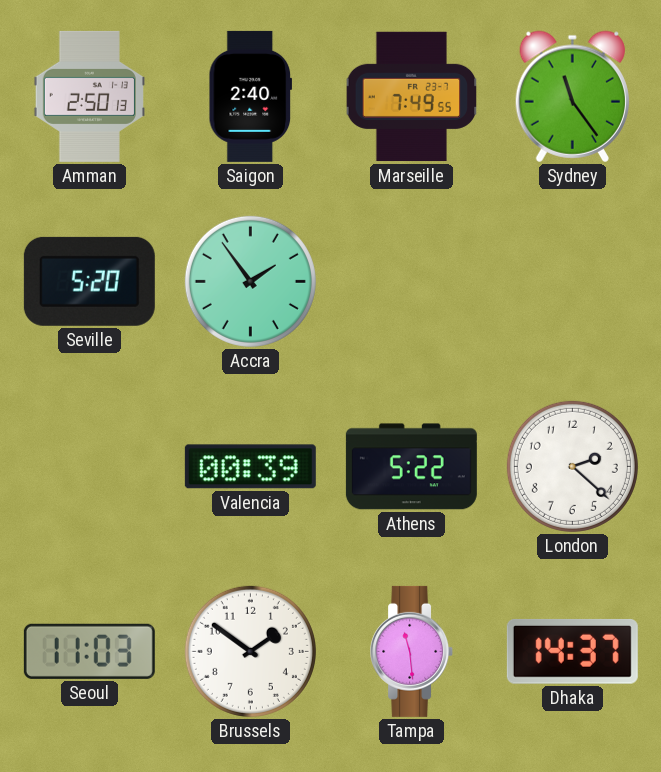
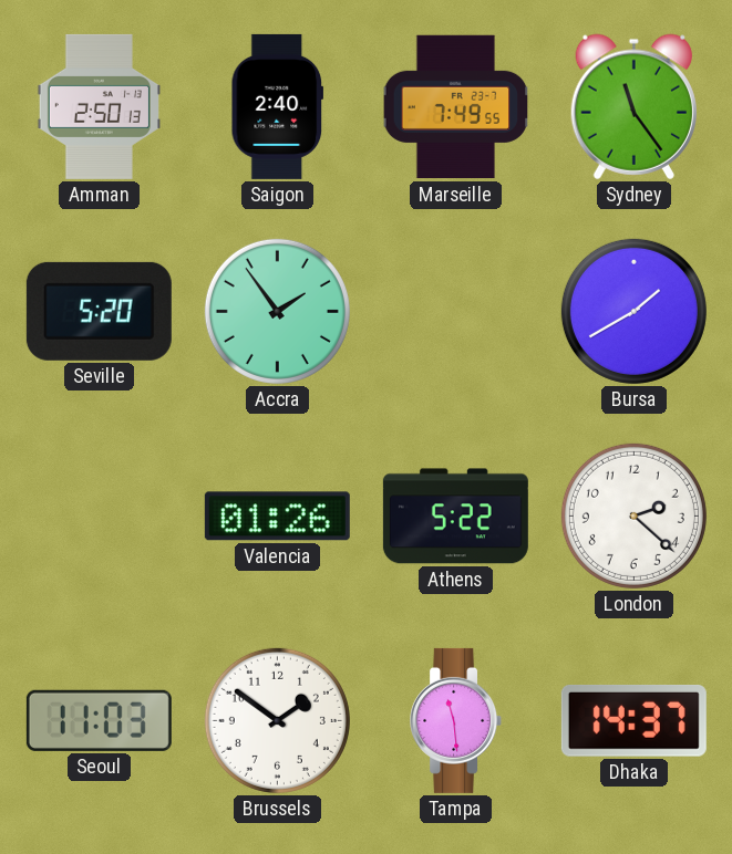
Bursa: none -> 1:40
Valencia: 00:39 -> 01:26
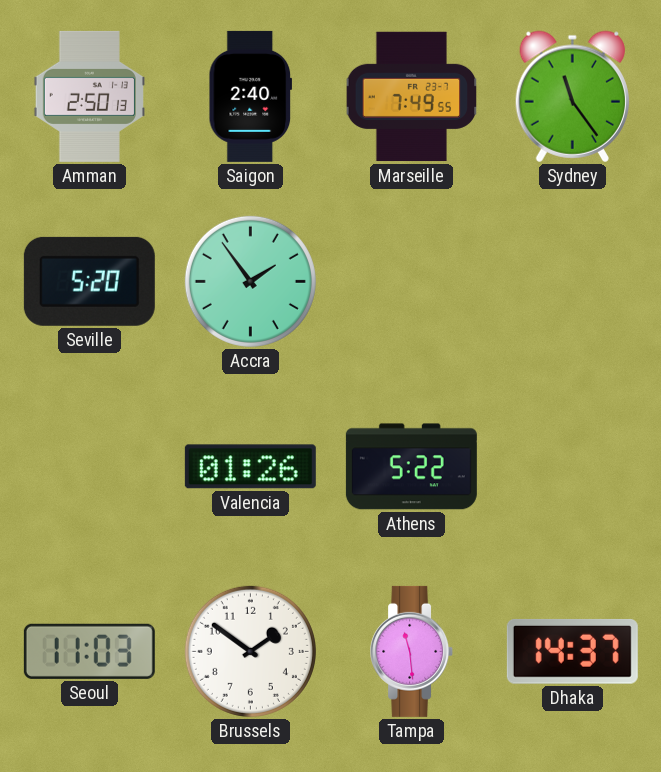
Bursa: 1:40 -> none
London: 2:22 -> none
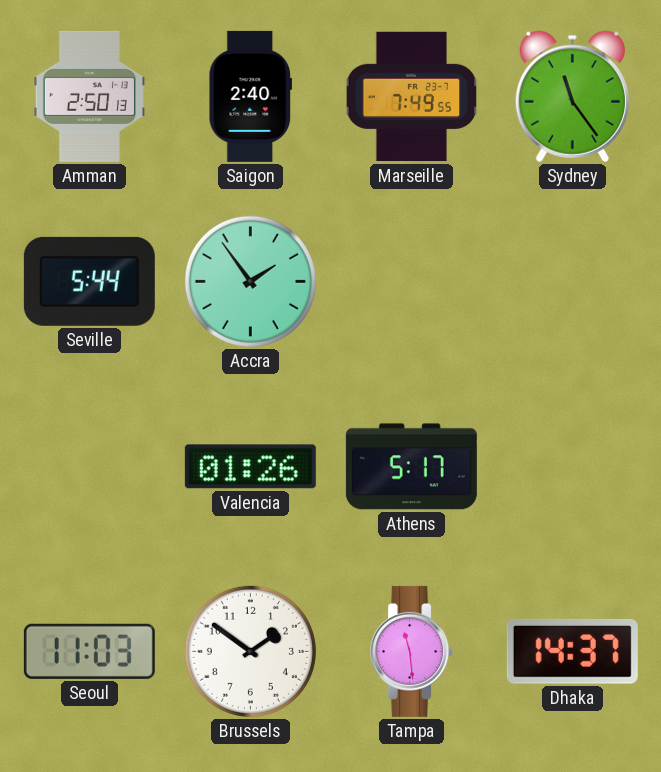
Seville: 5:20 -> 5:44
Athens: 5:22 -> 5:17
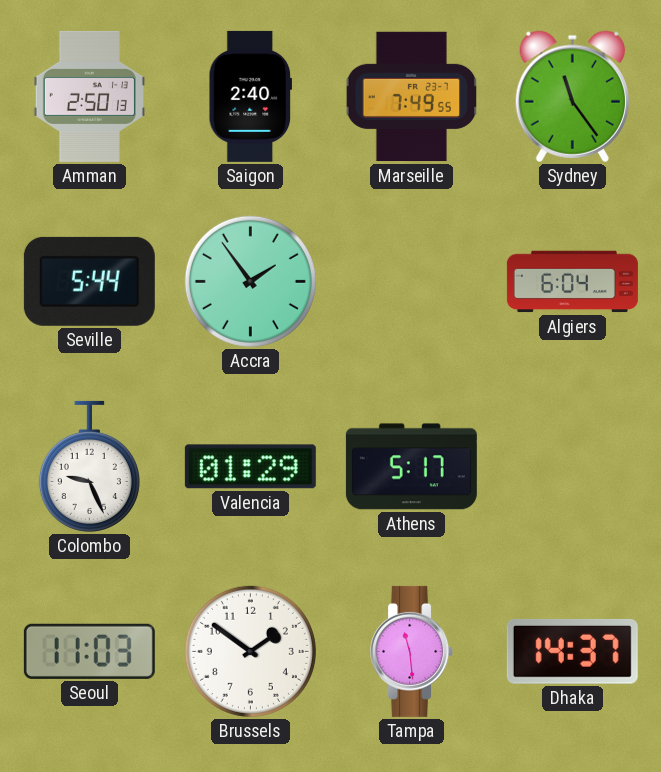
Algiers: none -> 6:04
Colombo: none -> 9:26
Valencia: 01:26 -> 01:29
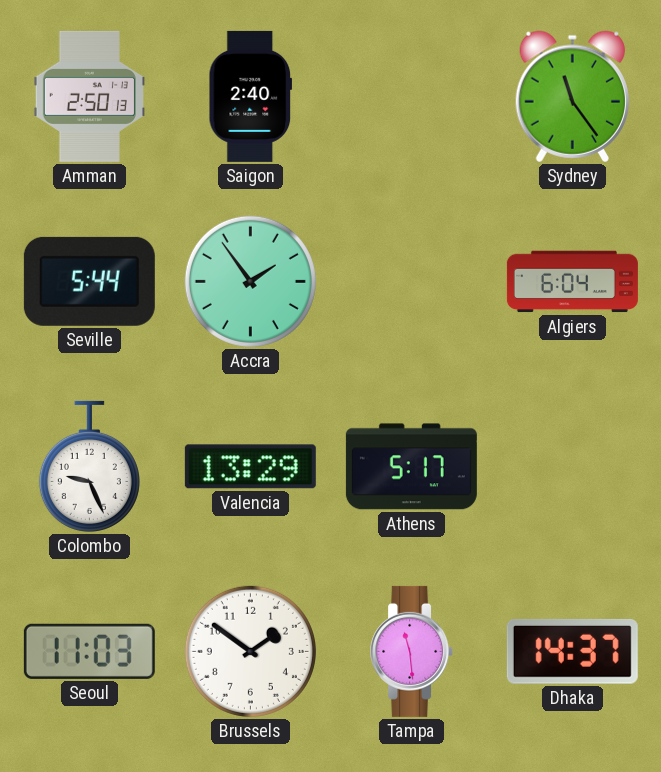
Marseille: 7:49 -> none
Valencia: 01:29 -> 13:29
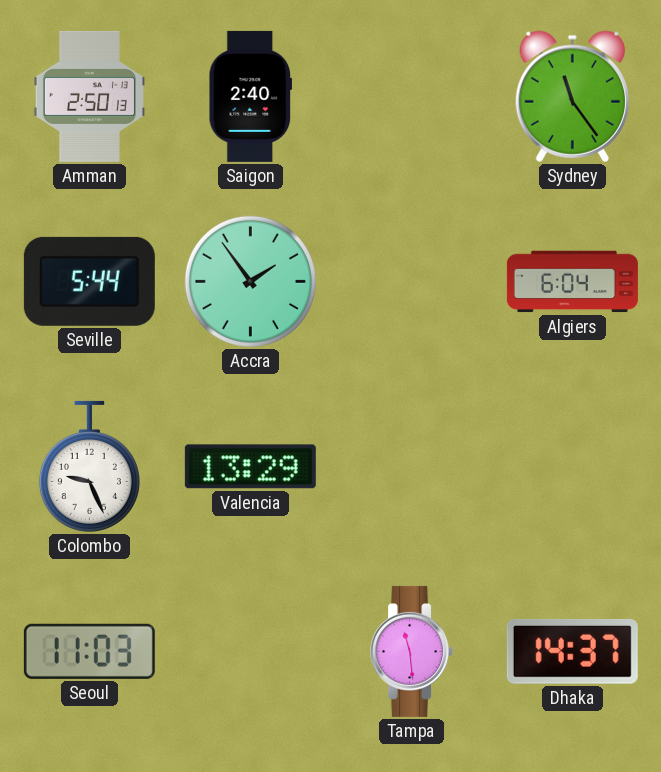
Athens: 5:17 -> none
Brussels: 1:51 -> none
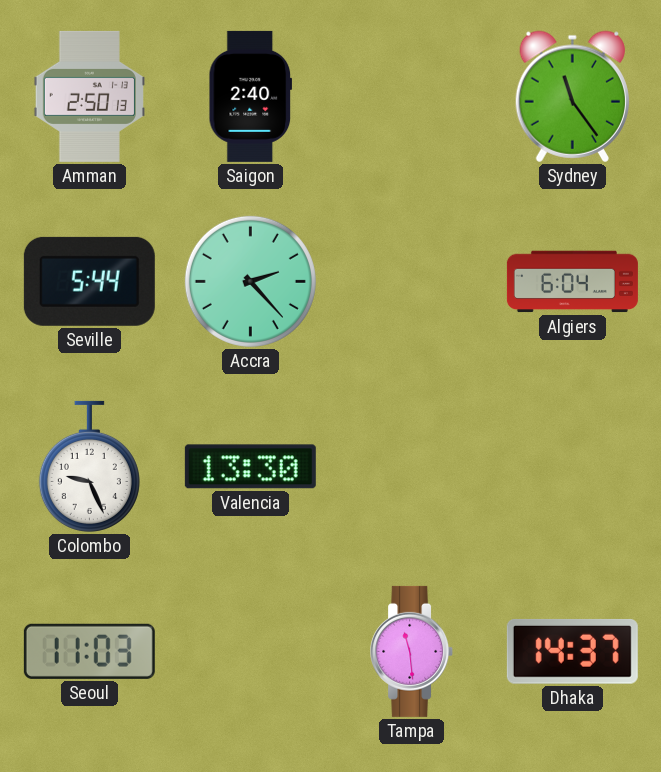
Accra: 1:54 -> 2:23
Valencia: 13:29 -> 13:30
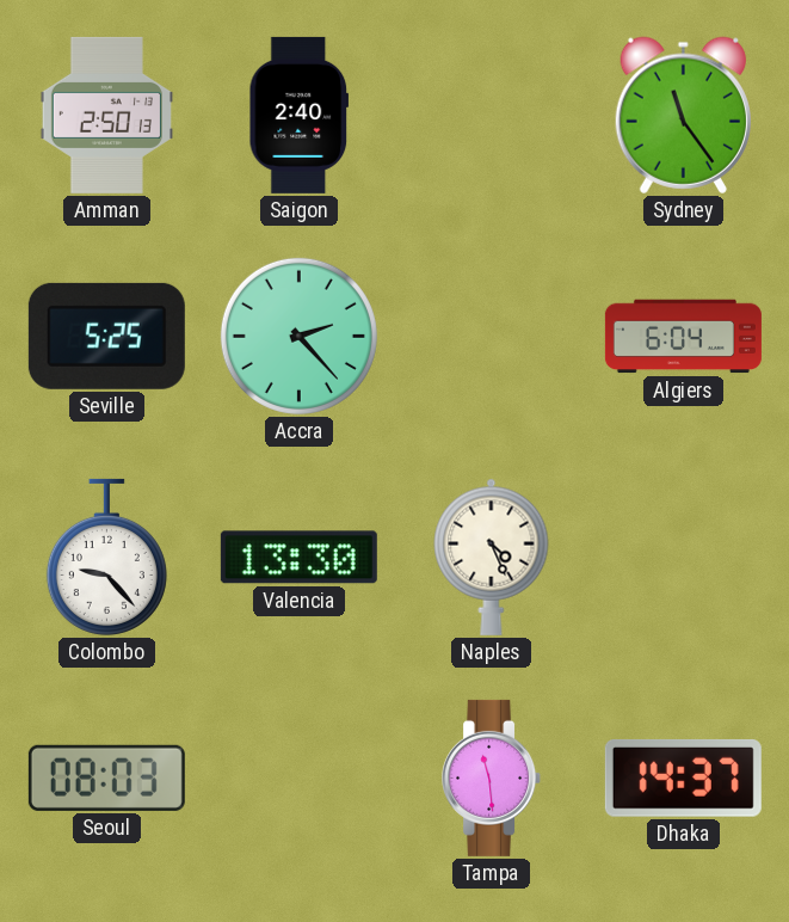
Seville: 5:44 -> 5:25
Colombo: 9:26 -> 9:23
Naples: none -> 4:26
Seoul: 11:03 -> 08:03
